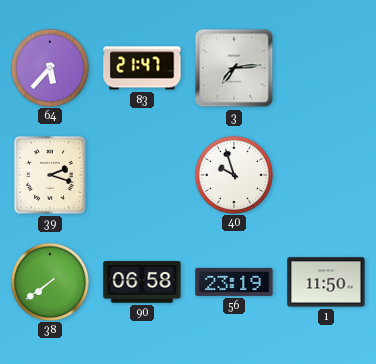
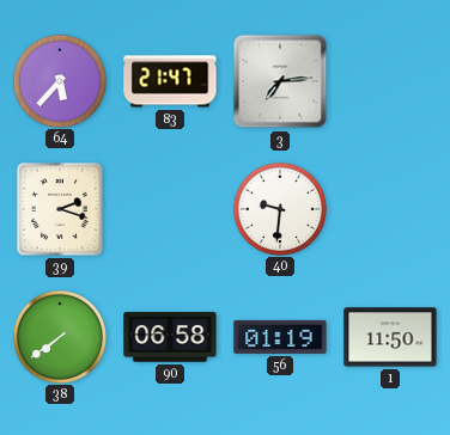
40: 9:57 -> 9:31
56: 23:19 -> 01:19
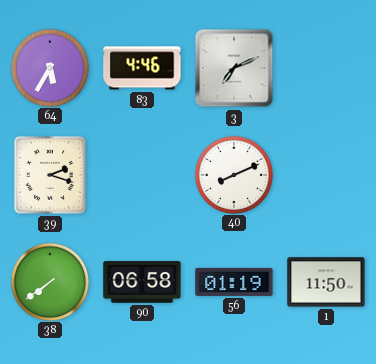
64: 5:37 -> 5:35
83: 21:47 -> 4:46
3: 7:14 -> 7:11
40: 9:31 -> 8:11
